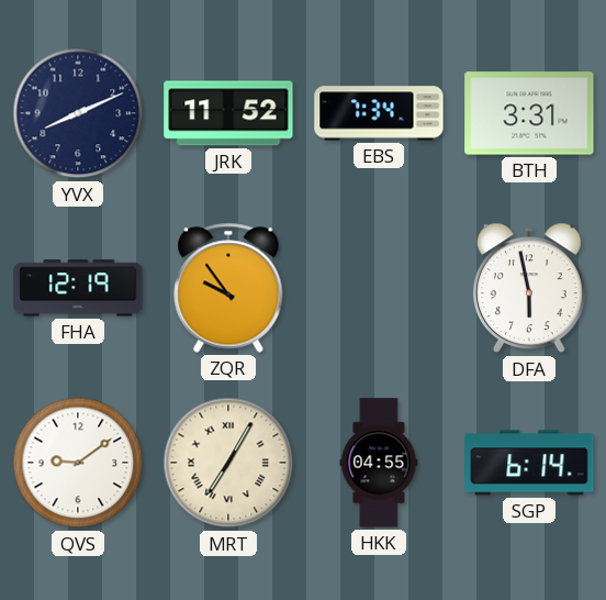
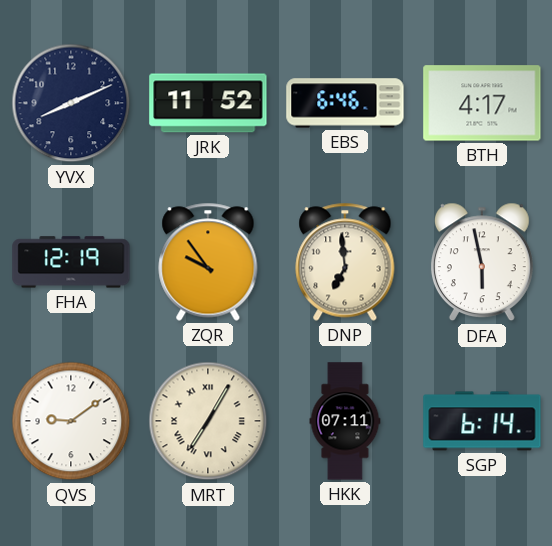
EBS: 7:34 -> 6:46
BTH: 3:31 -> 4:17
DNP: none -> 6:59
HKK: 04:55 -> 07:11
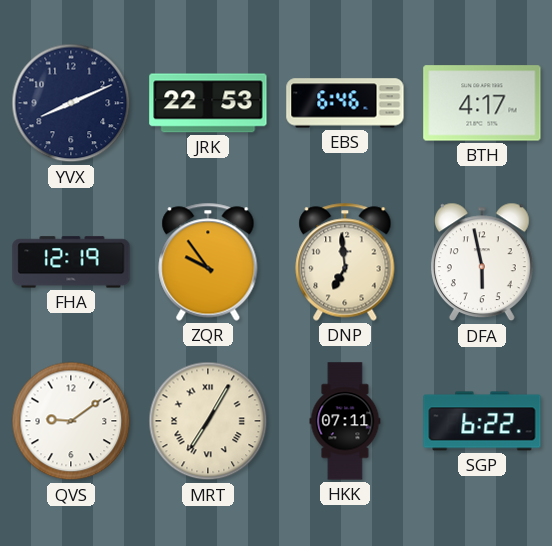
JRK: 11:52 -> 22:53
SGP: 6:14 -> 6:22
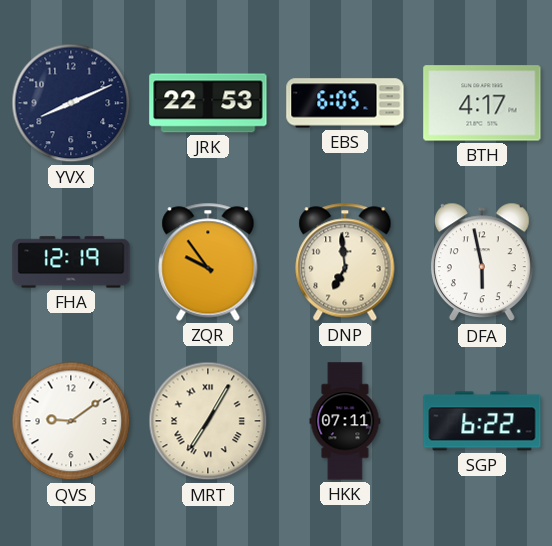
EBS: 6:46 -> 6:05
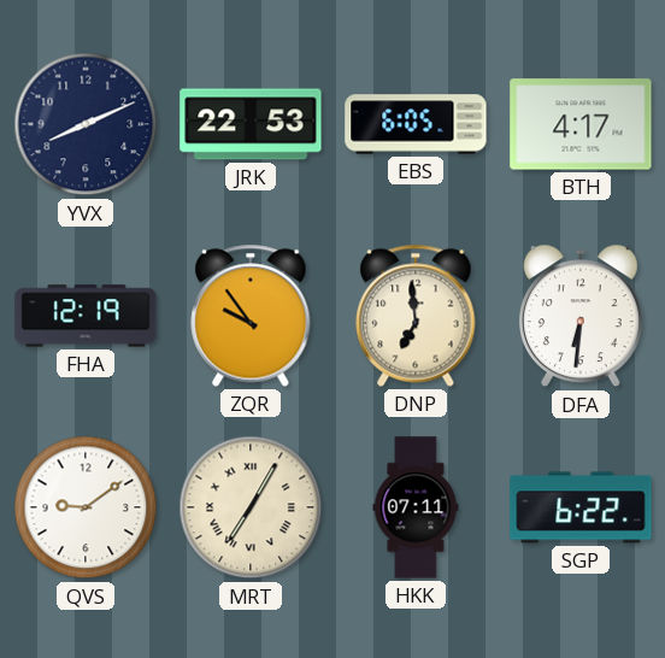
DFA: 5:58 -> 6:31
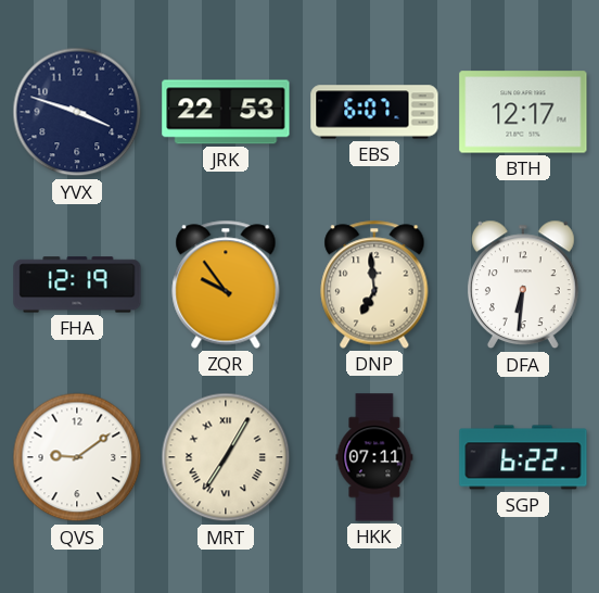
YVX: 8:11 -> 3:48
EBS: 6:05 -> 6:07
BTH: 4:17 -> 12:17
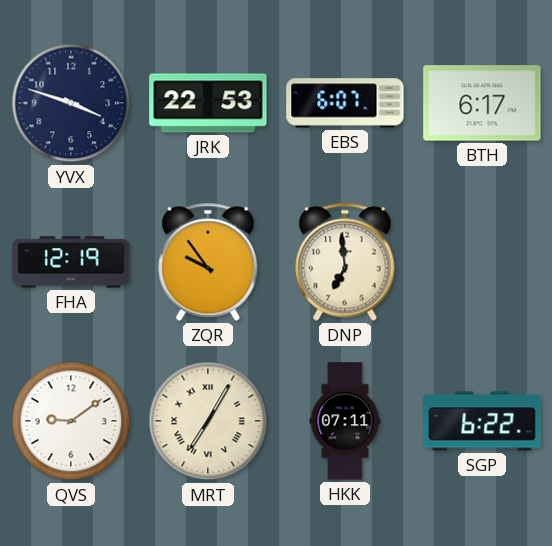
BTH: 12:17 -> 6:17
DFA: 6:31 -> none
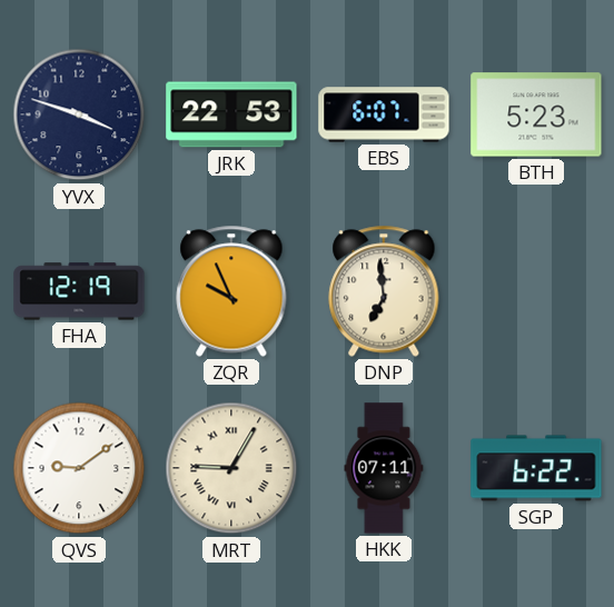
BTH: 6:17 -> 5:23
ZQR: 9:54 -> 9:56
MRT: 7:05 -> 9:05
